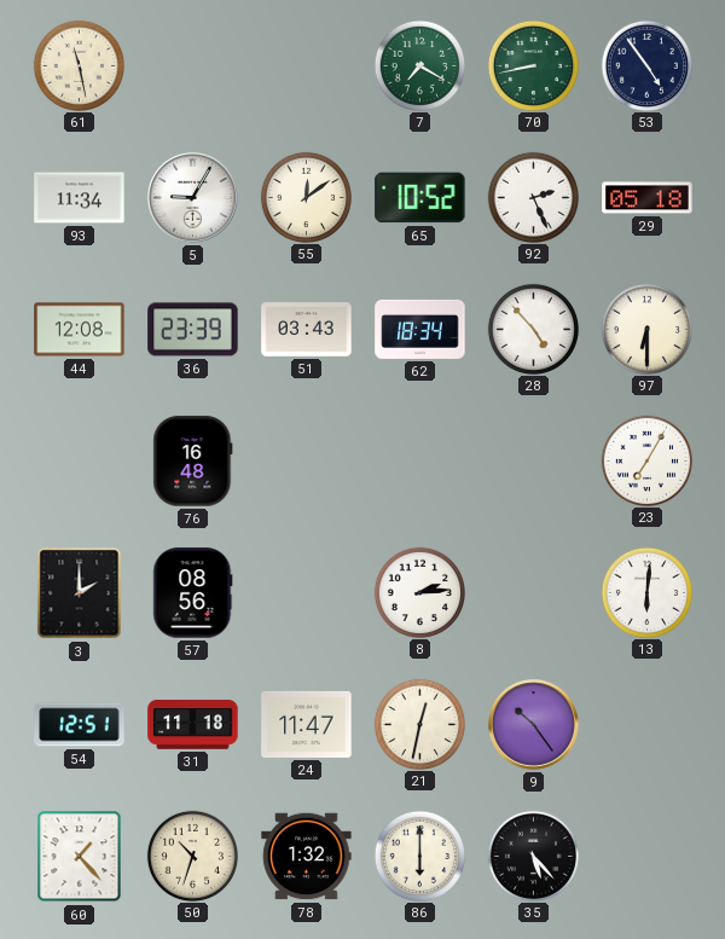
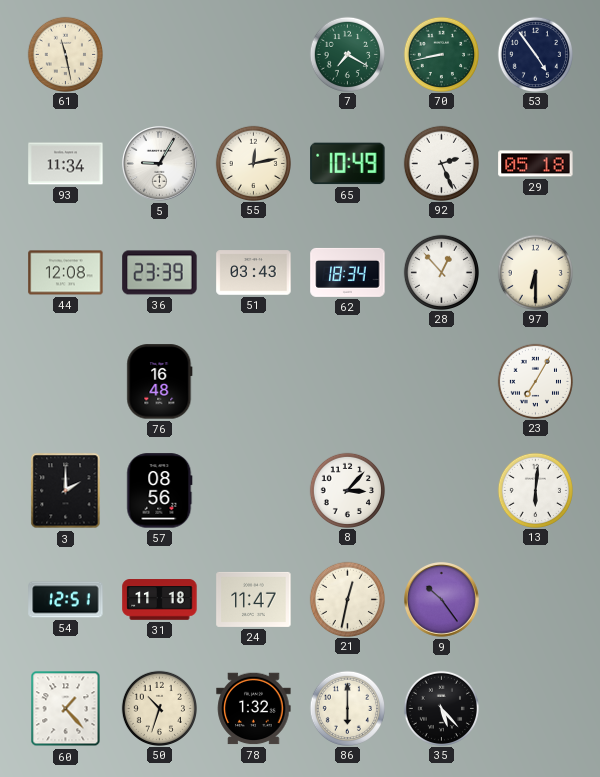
55: 12:09 -> 12:13
65: 10:52 -> 10:49
28: 4:53 -> 12:53
8: 2:14 -> 3:07
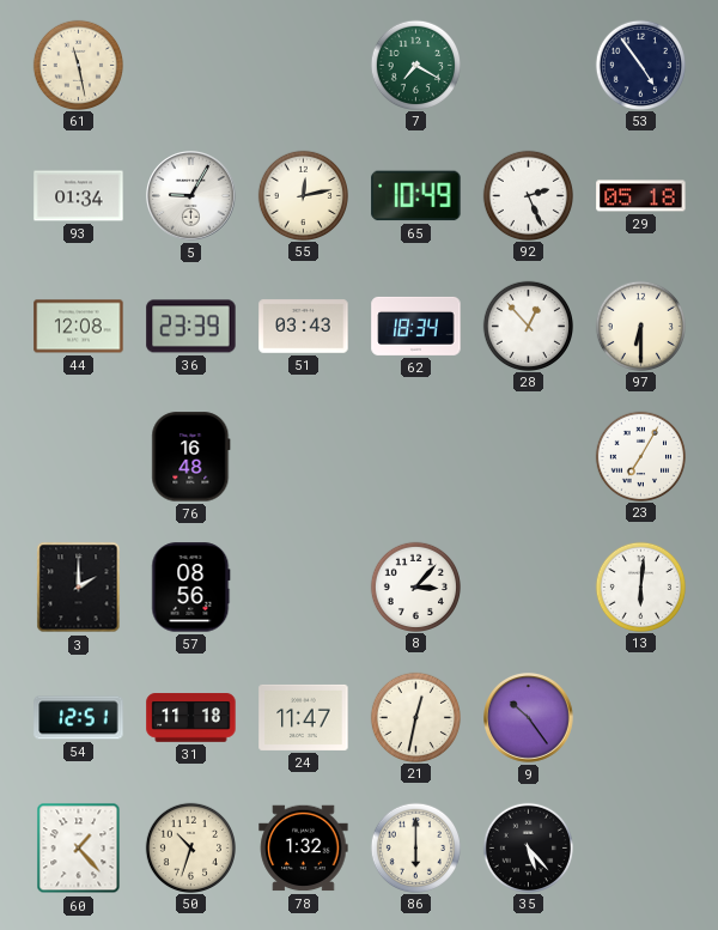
70: 8:43 -> none
93: 11:34 -> 01:34
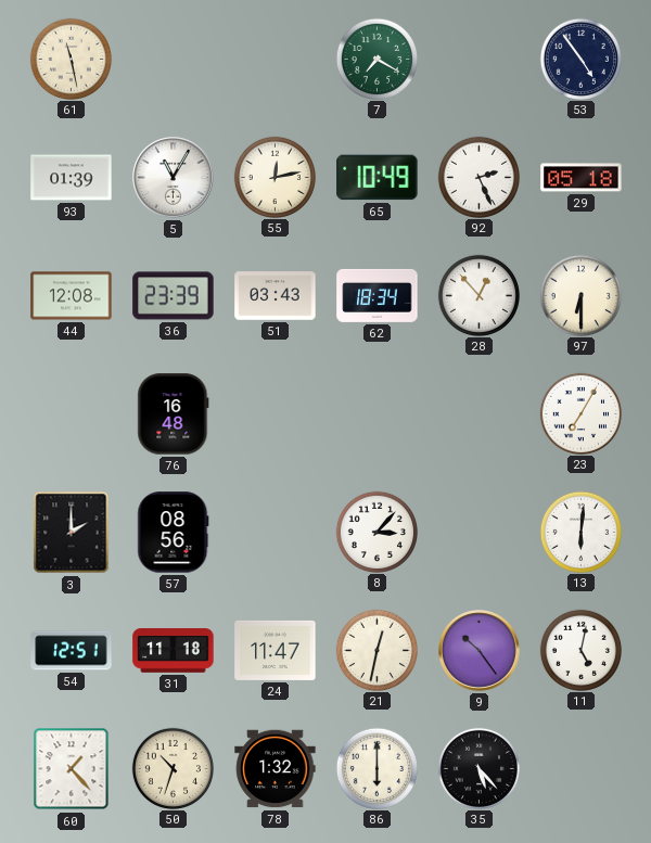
93: 01:34 -> 01:39
5: 9:05 -> 11:05
11: none -> 5:02
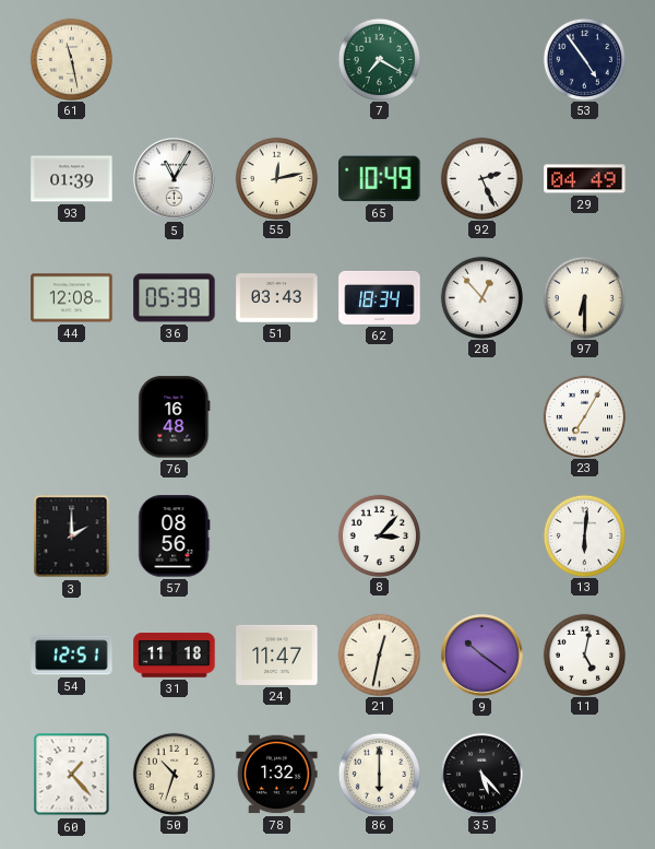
29: 05:18 -> 04:49
36: 23:39 -> 05:39
9: 10:24 -> 10:21
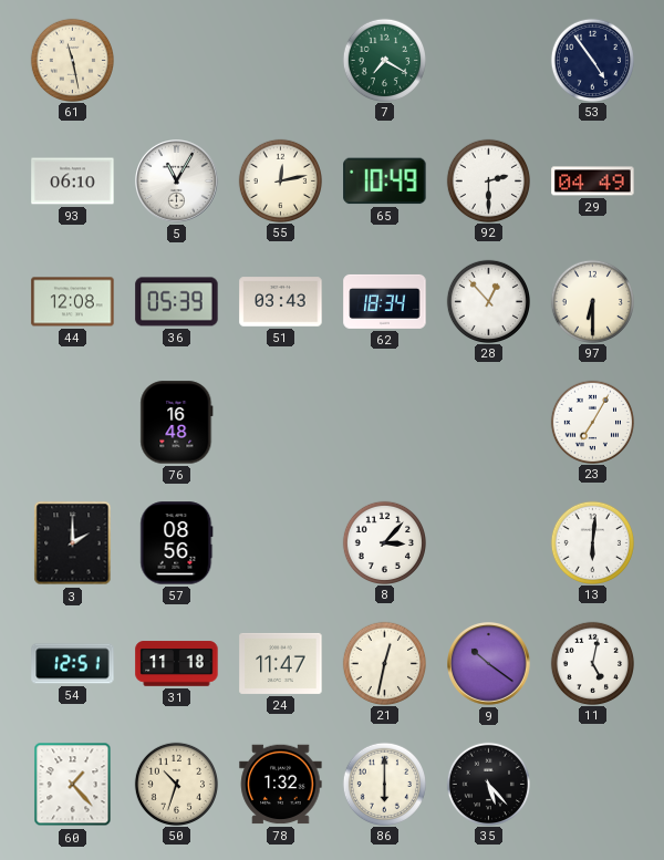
93: 01:39 -> 06:10
92: 2:26 -> 2:30
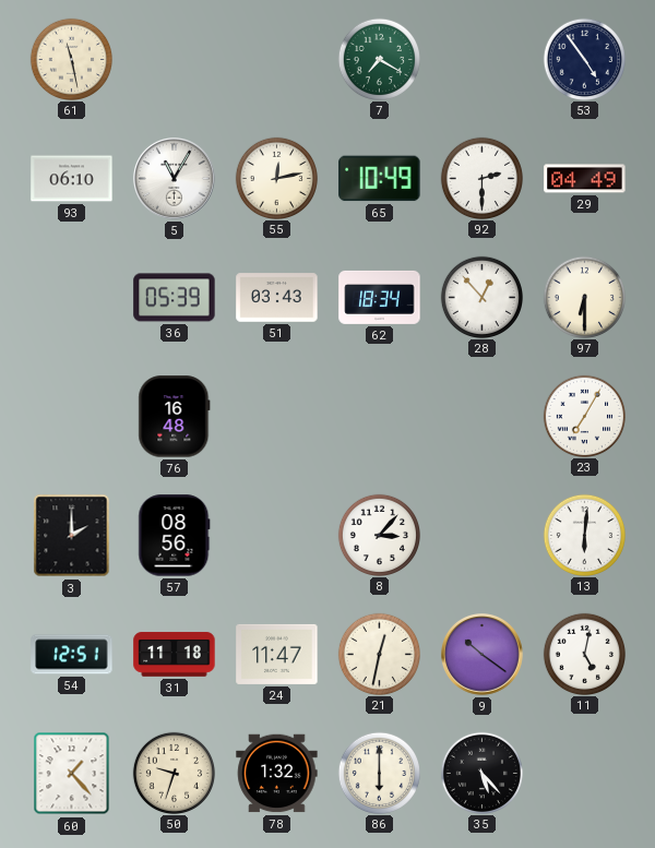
44: 12:08 -> none
50: 10:33 -> 9:33
